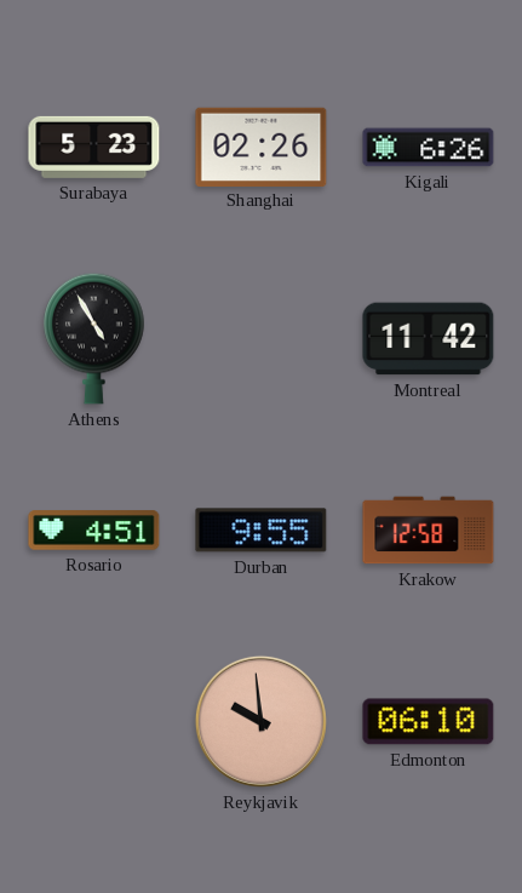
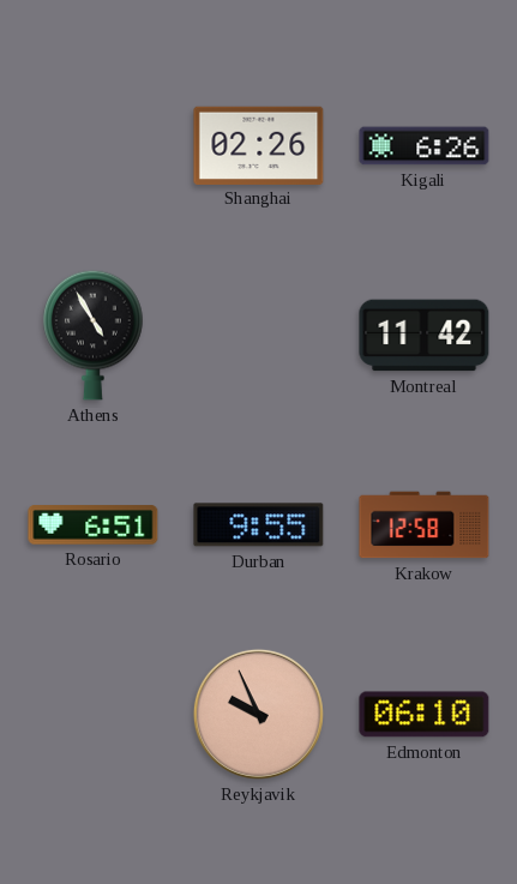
Surabaya: 5:23 -> none
Rosario: 4:51 -> 6:51
Reykjavik: 9:59 -> 9:56
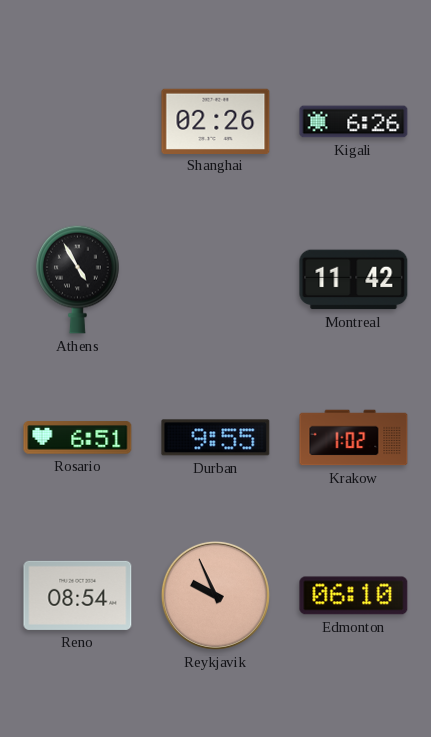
Krakow: 12:58 -> 1:02
Reno: none -> 08:54
